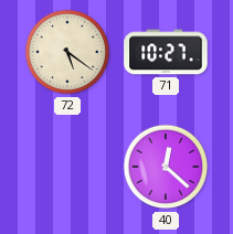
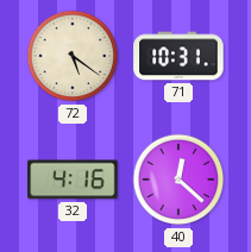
71: 10:27 -> 10:31
32: none -> 4:16
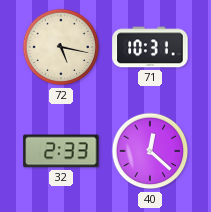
72: 5:21 -> 5:17
32: 4:16 -> 2:33
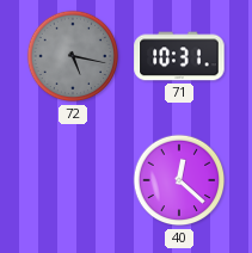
72 dial: cream -> grey
32: 2:33 -> none
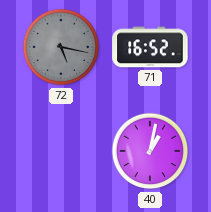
71: 10:31 -> 16:52
40: 12:22 -> 1:02
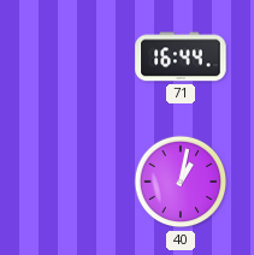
72: 5:17 -> none
71: 16:52 -> 16:44
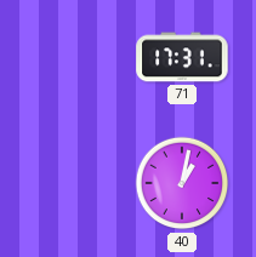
71: 16:44 -> 17:31
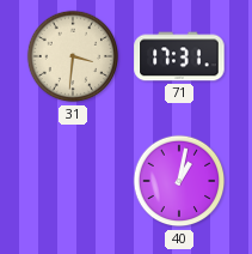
31: none -> 3:31
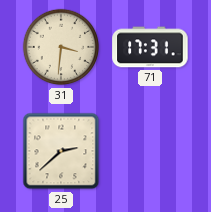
25: none -> 2:38
40: 1:02 -> none
